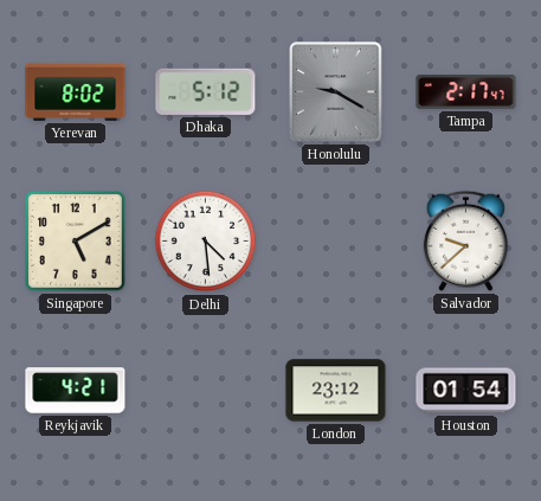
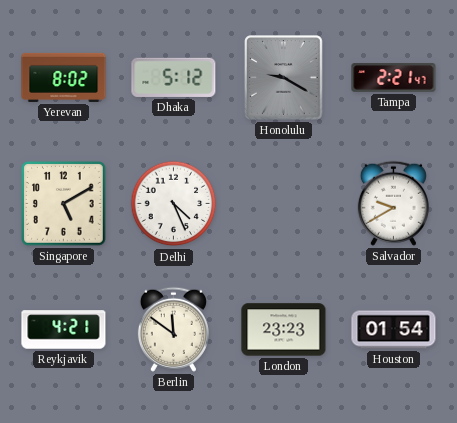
Tampa: 2:17 -> 2:21
Delhi: 4:29 -> 4:26
Salvador: 9:38 -> 9:40
Berlin: none -> 11:51
London: 23:12 -> 23:23
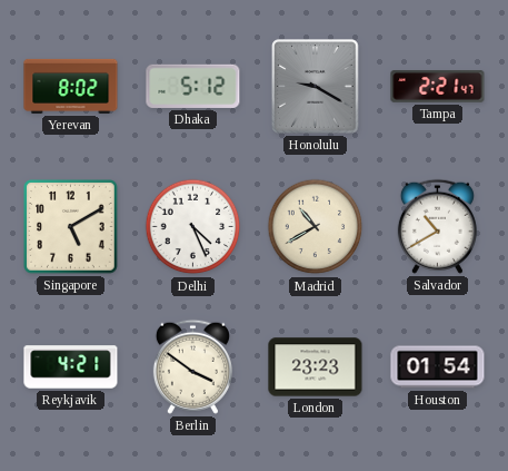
Madrid: none -> 10:40
Salvador: 9:40 -> 10:40
Berlin: 11:51 -> 3:51
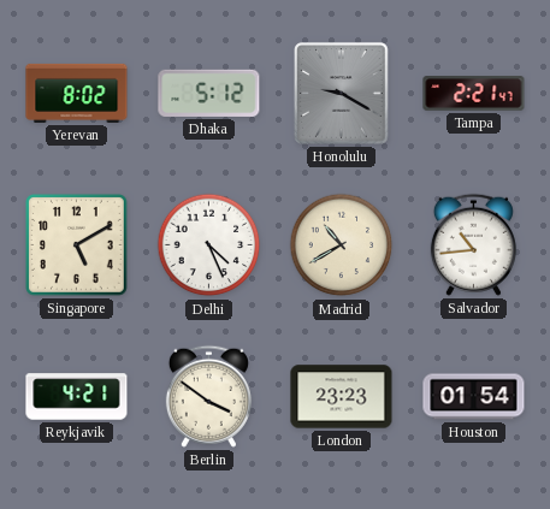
Salvador: 10:40 -> 10:44
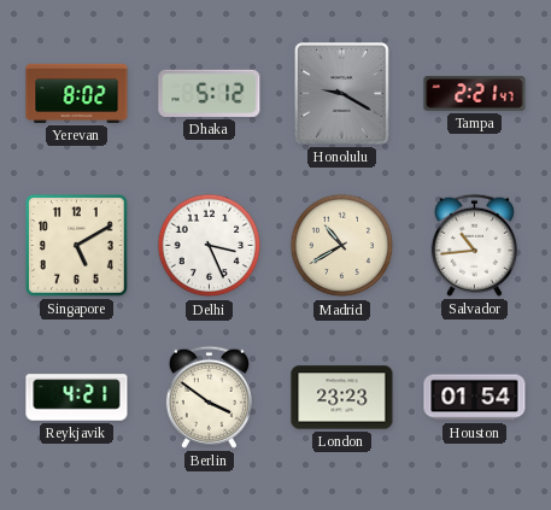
Delhi: 4:26 -> 3:26
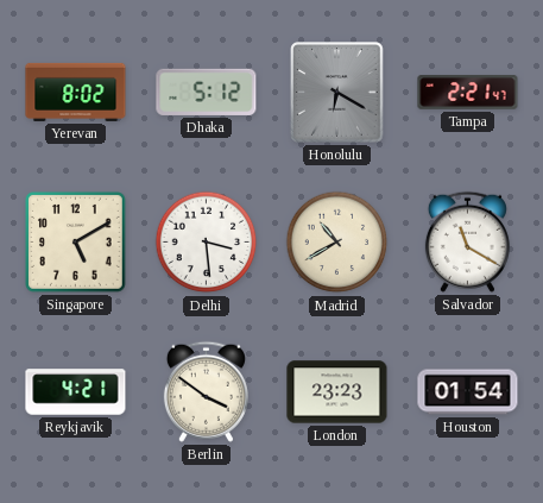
Honolulu: 9:20 -> 6:20
Delhi: 3:26 -> 3:29
Salvador: 10:44 -> 11:20
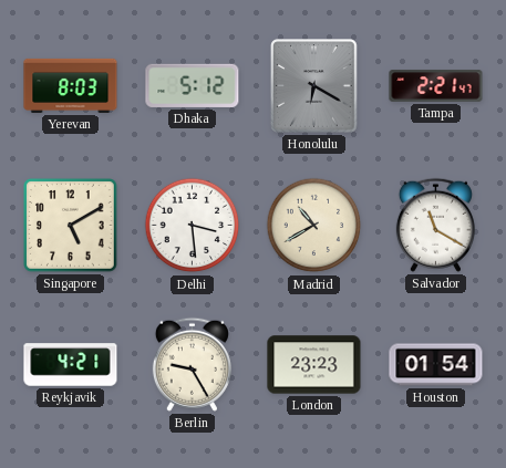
Yerevan: 8:02 -> 8:03
Berlin: 3:51 -> 9:25
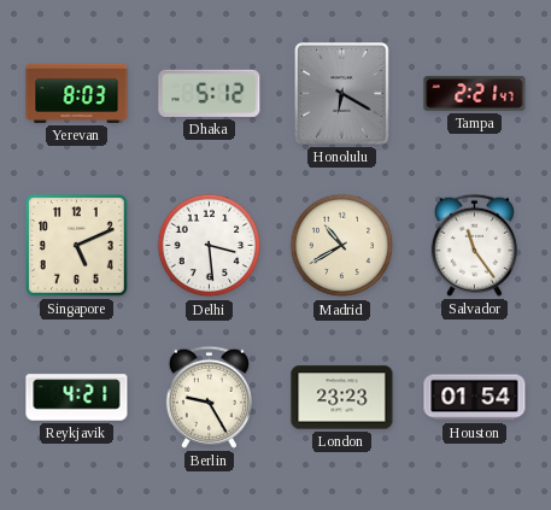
Singapore: 5:10 -> 5:11
Salvador: 11:20 -> 11:24
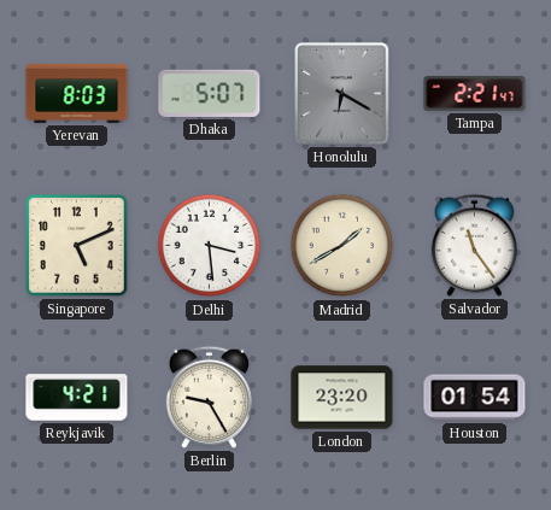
Dhaka: 5:12 -> 5:07
Madrid: 10:40 -> 1:40
London: 23:23 -> 23:20
